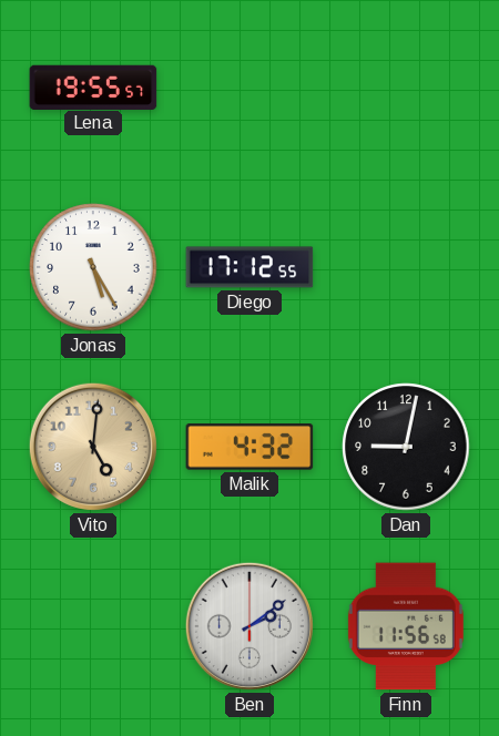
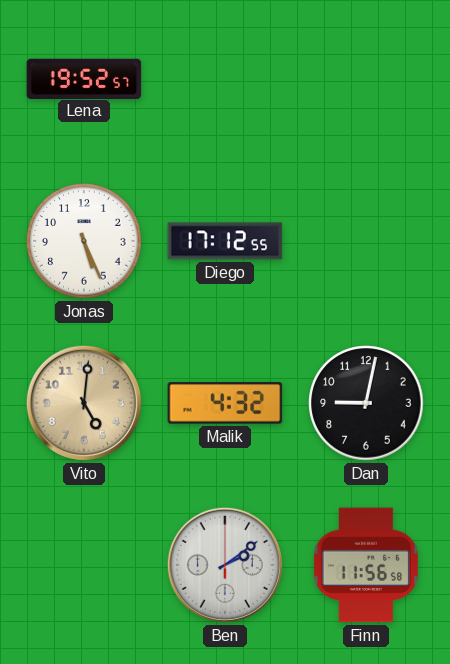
Lena: 19:55 -> 19:52
Jonas: 5:25 -> 5:26
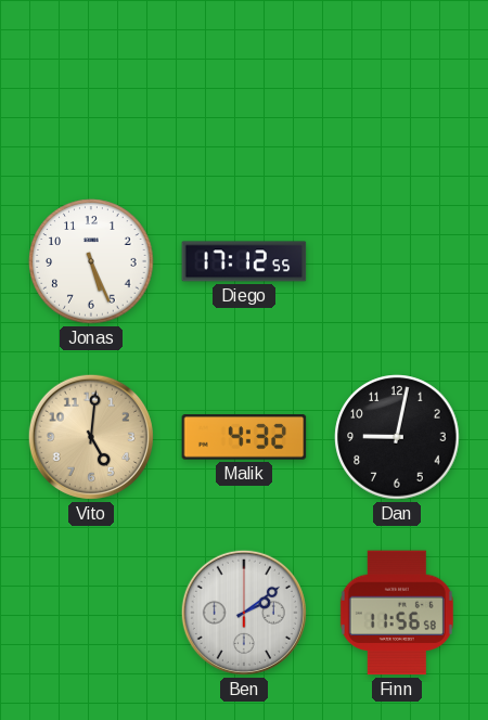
Lena: 19:52 -> none
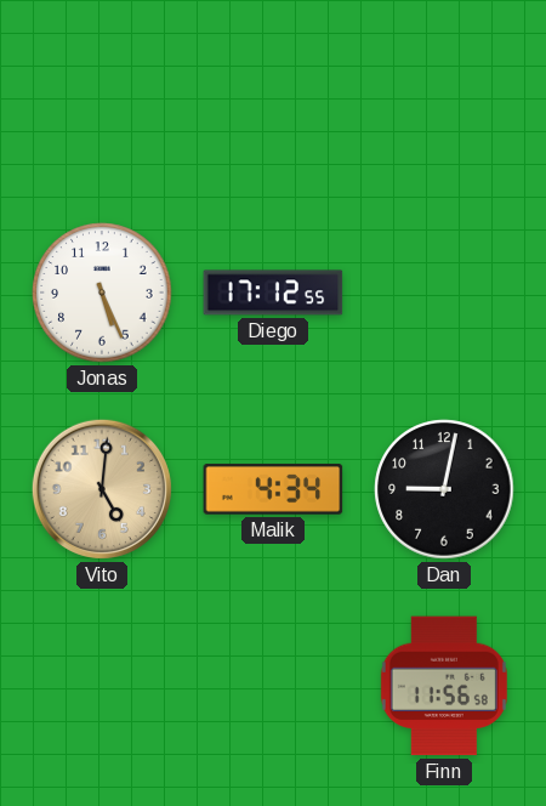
Malik: 4:32 -> 4:34
Ben: 2:09 -> none
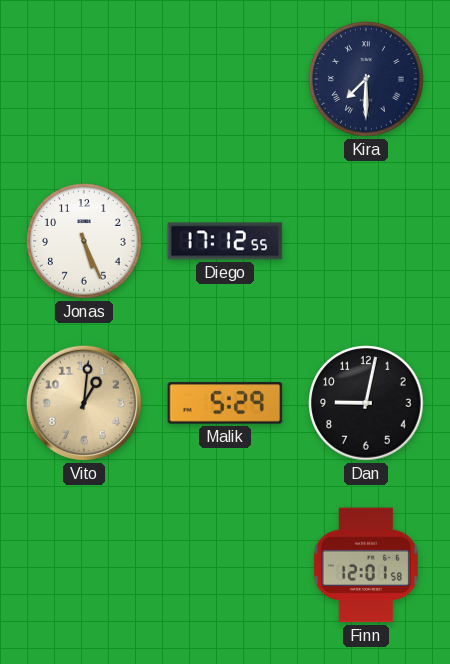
Kira: none -> 7:30
Vito: 5:01 -> 1:01
Malik: 4:34 -> 5:29
Finn: 11:56 -> 12:01
